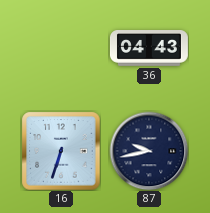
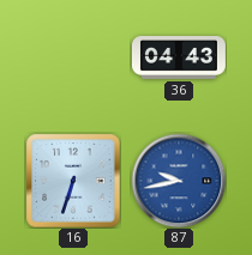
87 dial: navy -> blue
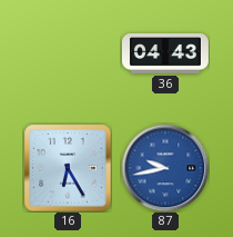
16: 6:33 -> 6:25
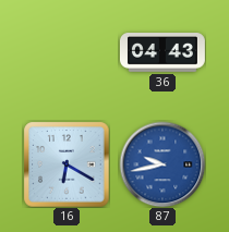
16: 6:25 -> 6:20
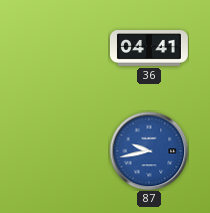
36: 04:43 -> 04:41
16: 6:20 -> none
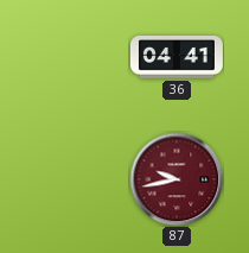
87 dial: blue -> burgundy
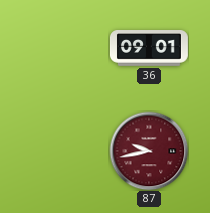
36: 04:41 -> 09:01
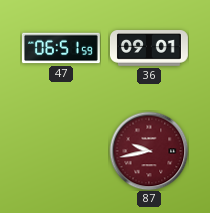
47: none -> 06:51
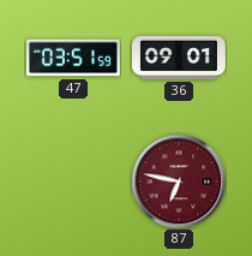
47: 06:51 -> 03:51
87: 9:43 -> 6:47
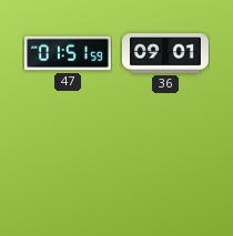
47: 03:51 -> 01:51
87: 6:47 -> none
